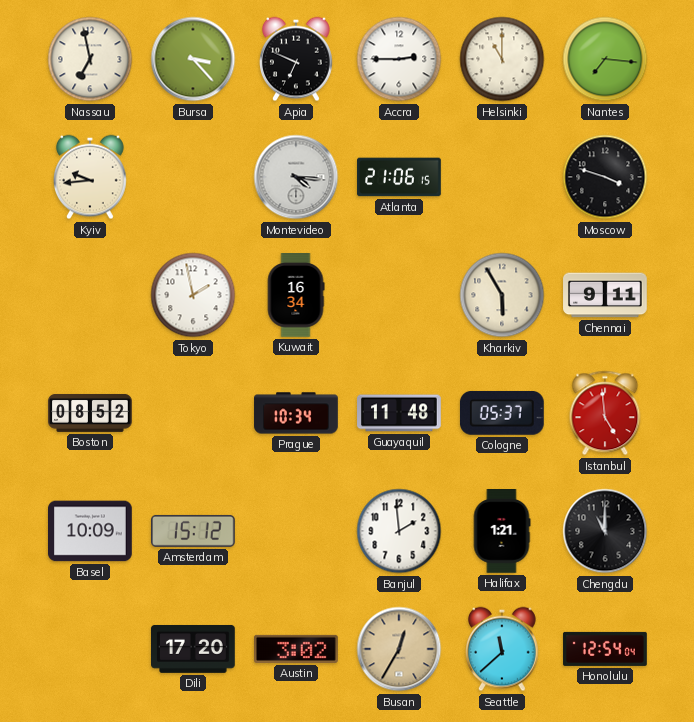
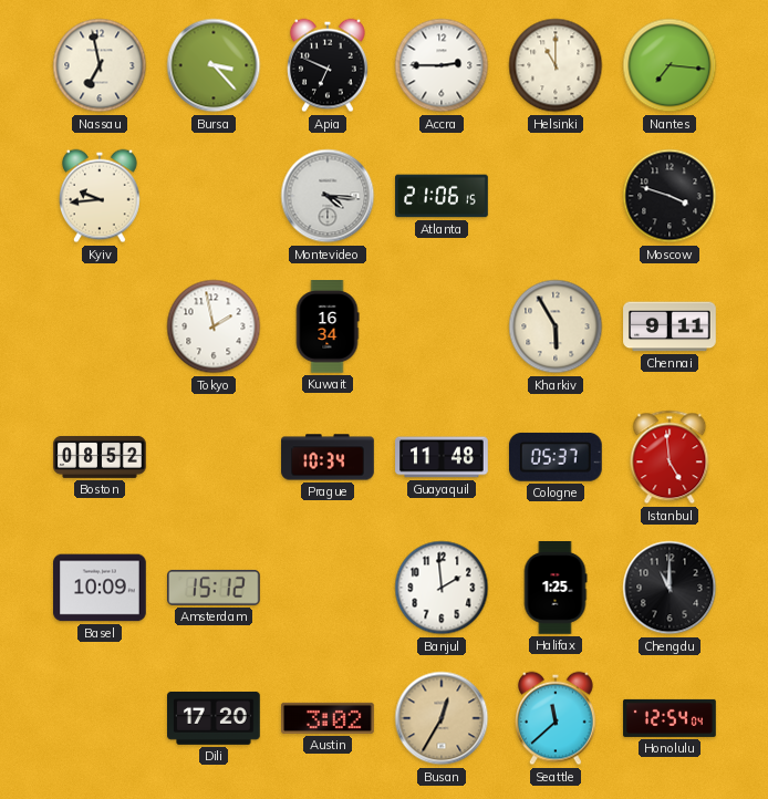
Halifax: 1:21 -> 1:25
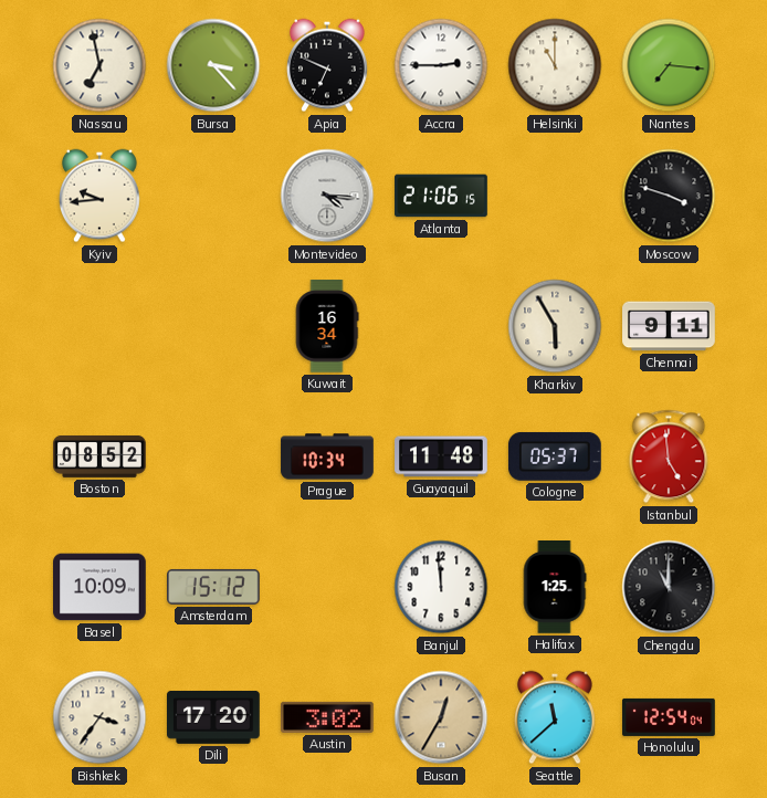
Tokyo: 1:58 -> none
Banjul: 1:59 -> 11:59
Bishkek: none -> 3:36
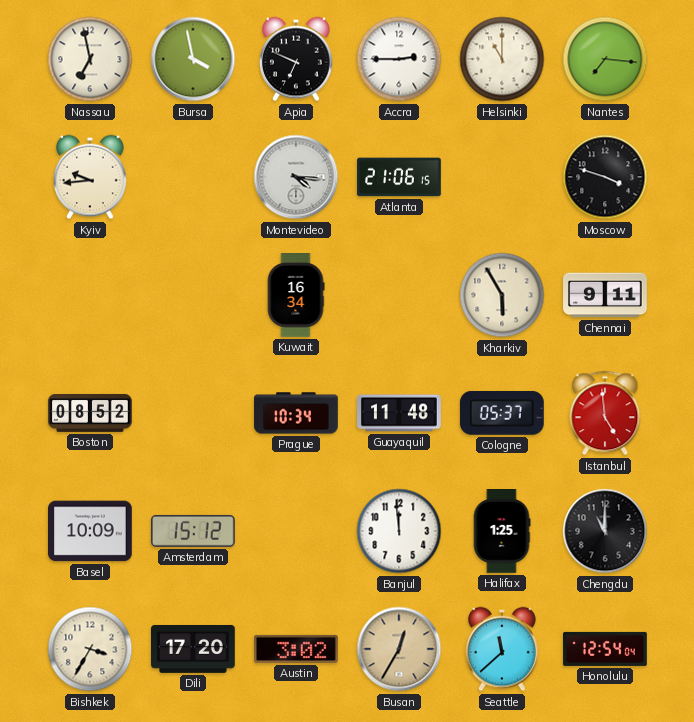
Bursa: 3:23 -> 3:58
Bishkek: 3:36 -> 3:35
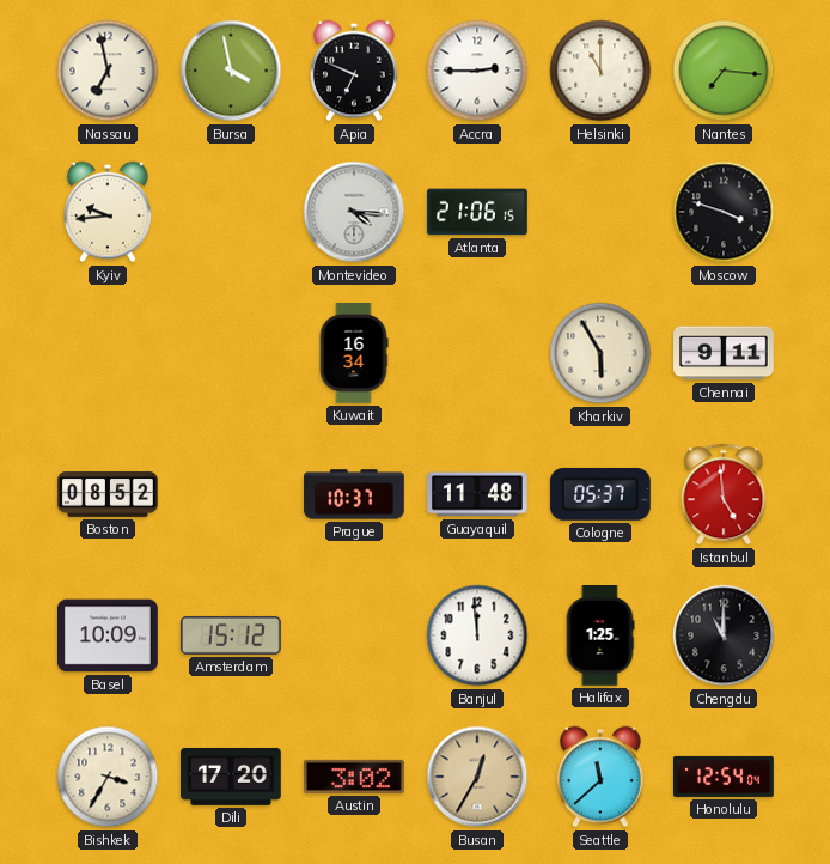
Prague: 10:34 -> 10:37
